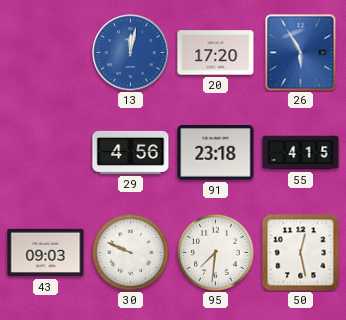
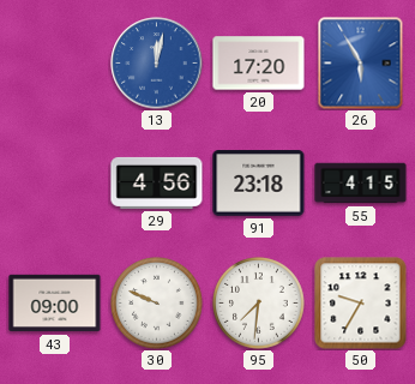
43: 09:03 -> 09:00
50: 12:28 -> 9:35
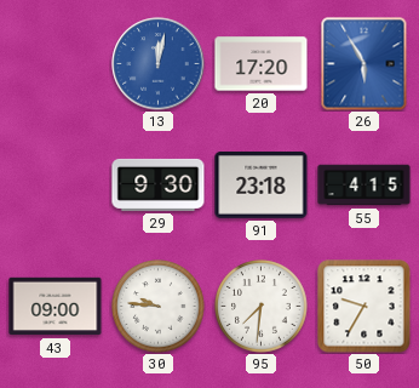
29: 4:56 -> 9:30
30: 9:49 -> 9:46
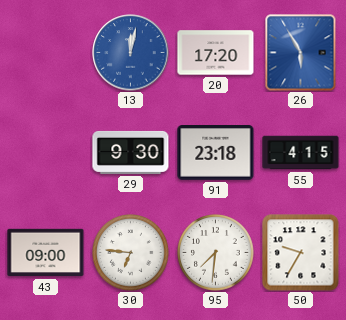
30: 9:46 -> 6:46
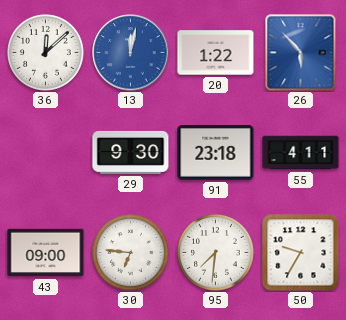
36: none -> 12:08
20: 17:20 -> 1:22
26: 5:55 -> 5:53
55: 4:15 -> 4:11
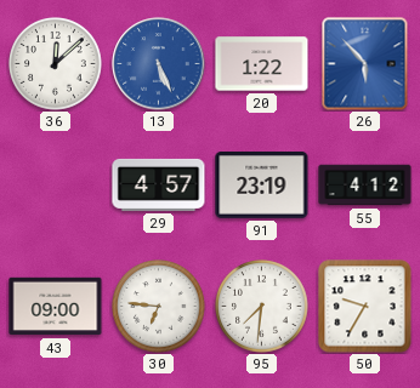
13: 12:02 -> 5:26
29: 9:30 -> 4:57
91: 23:18 -> 23:19
55: 4:11 -> 4:12
